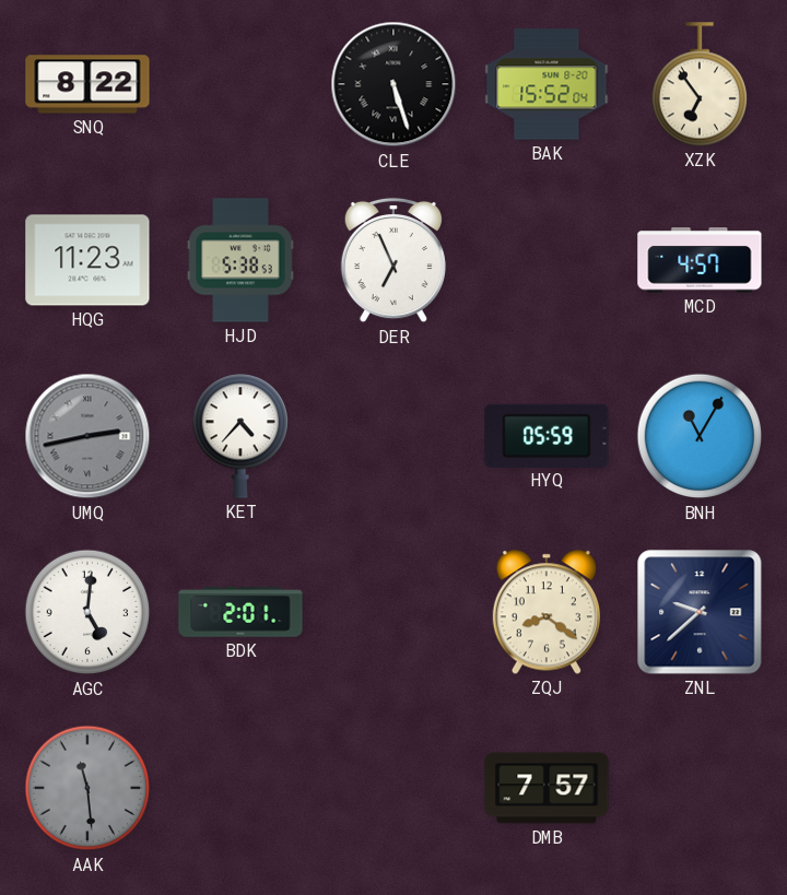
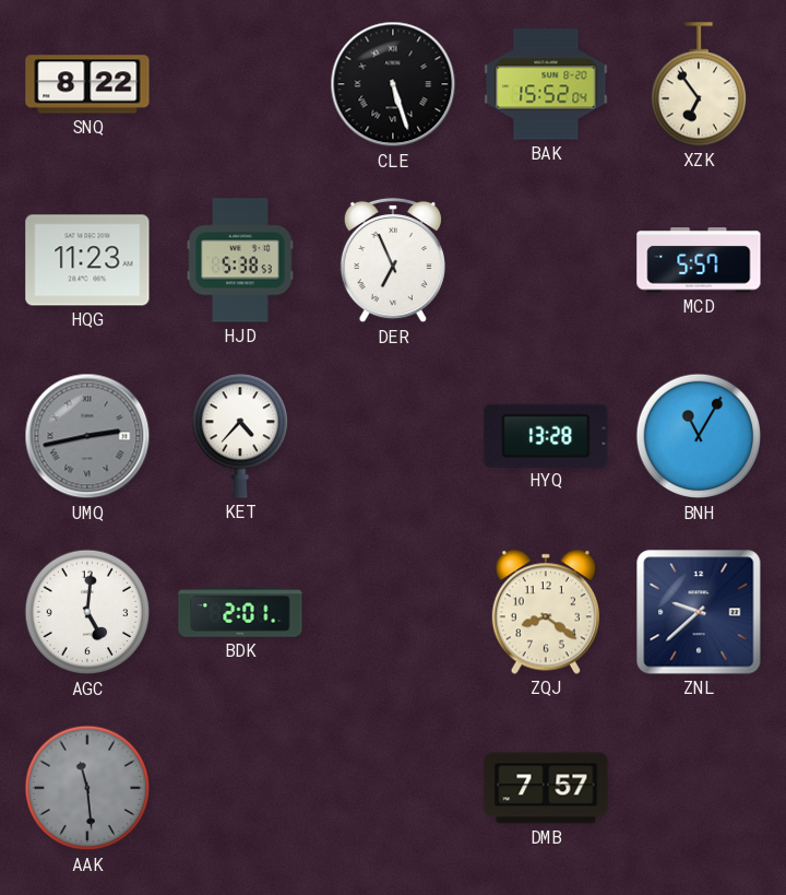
MCD: 4:57 -> 5:57
HYQ: 05:59 -> 13:28
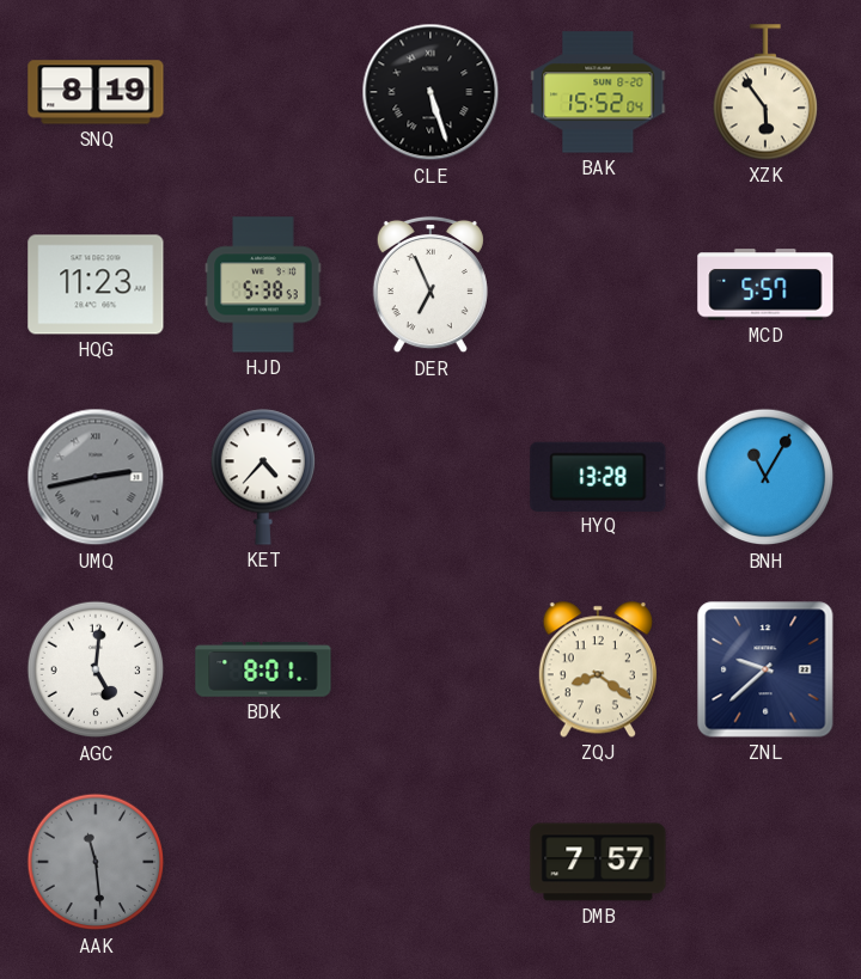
SNQ: 8:22 -> 8:19
XZK: 6:54 -> 5:54
BDK: 2:01 -> 8:01
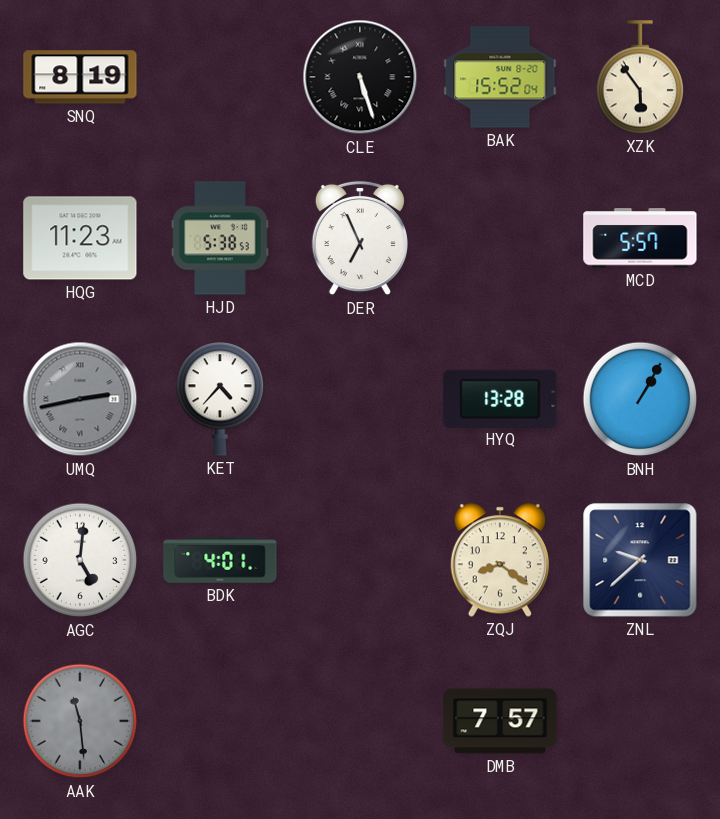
BNH: 11:05 -> 1:05
BDK: 8:01 -> 4:01
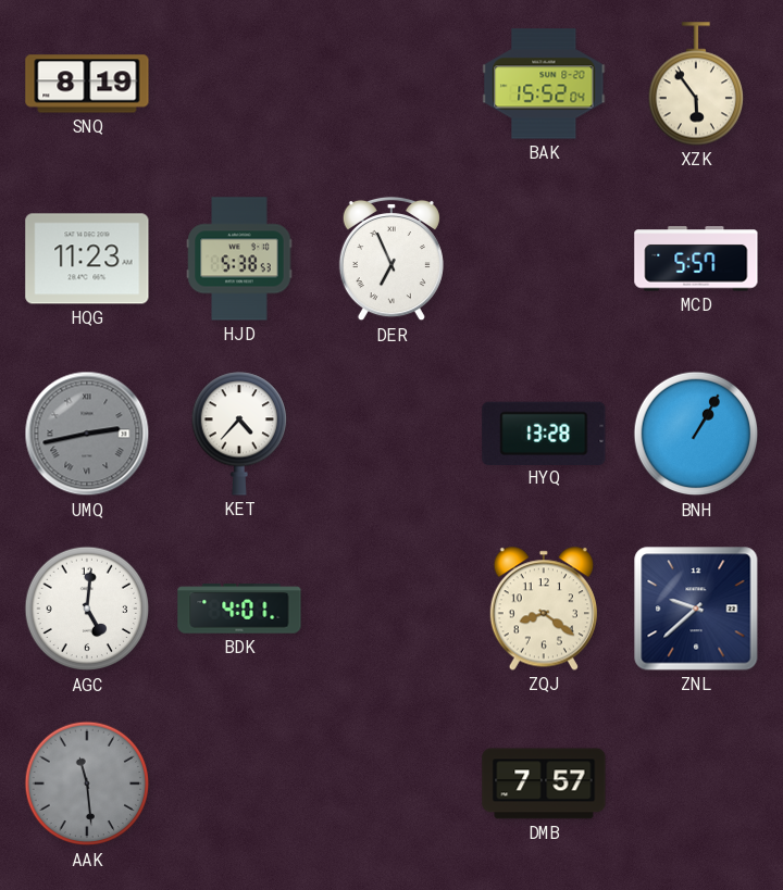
CLE: 5:27 -> none
